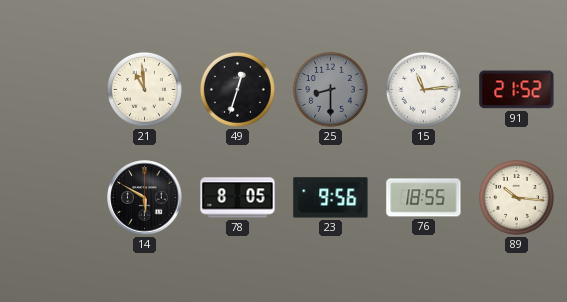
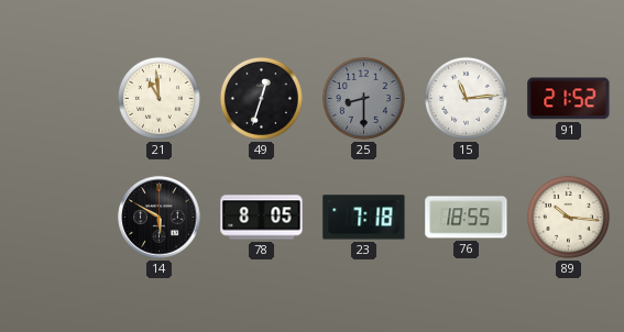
23: 9:56 -> 7:18
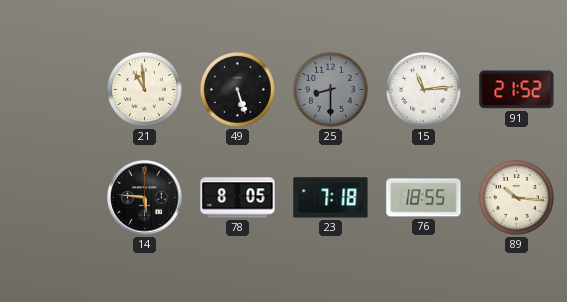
49: 12:33 -> 5:27
14: 5:50 -> 5:46
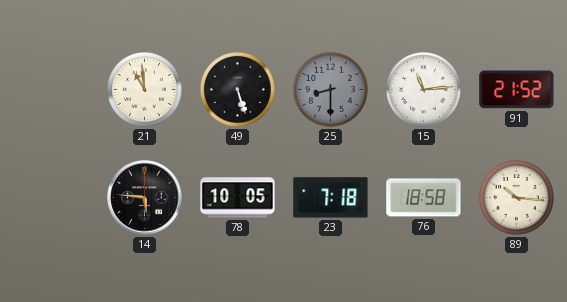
78: 8:05 -> 10:05
76: 18:55 -> 18:58
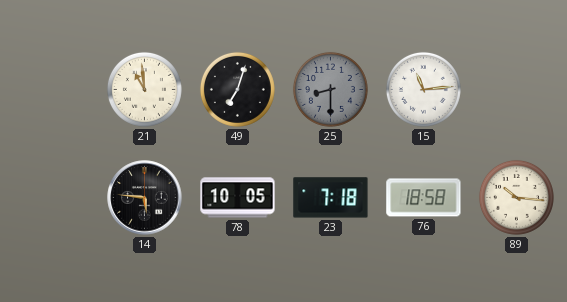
49: 5:27 -> 7:03
91: 21:52 -> none
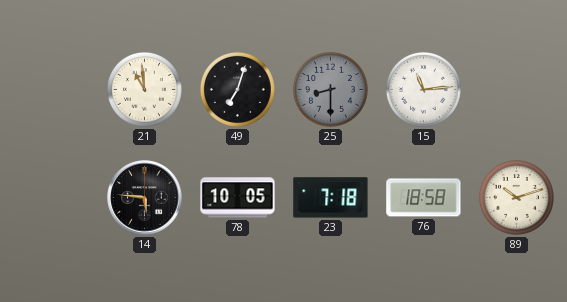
89: 10:16 -> 10:12
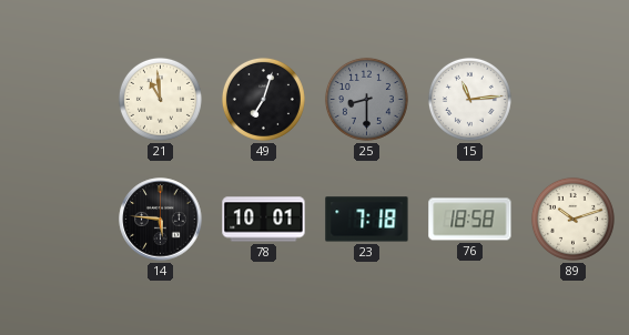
78: 10:05 -> 10:01
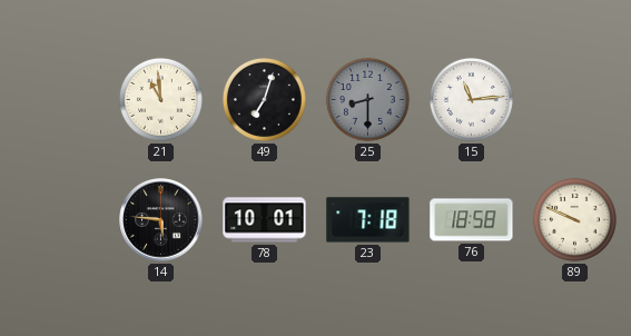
89: 10:12 -> 9:49
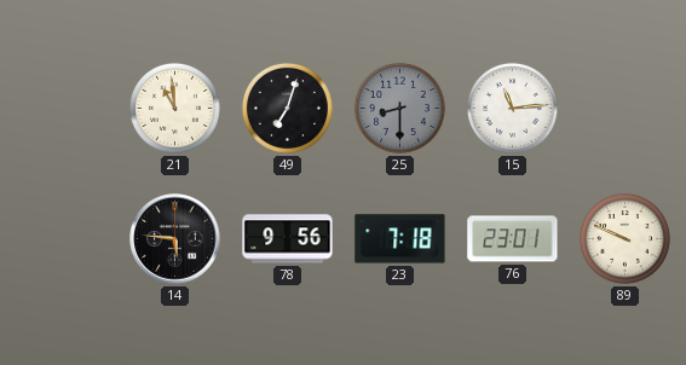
78: 10:01 -> 9:56
76: 18:58 -> 23:01
